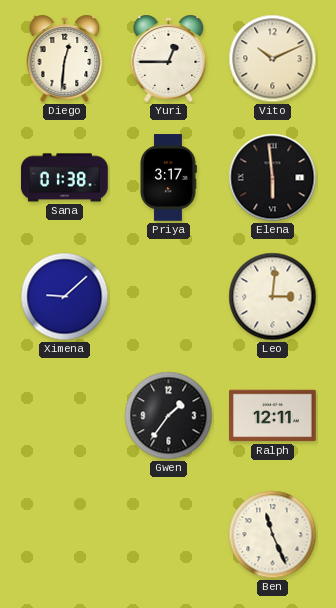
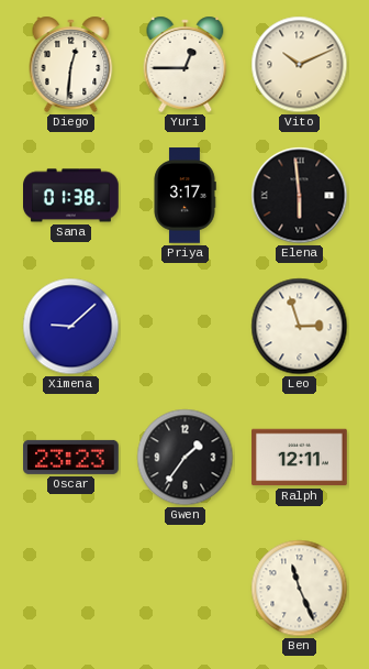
Leo: 3:01 -> 2:57
Oscar: none -> 23:23
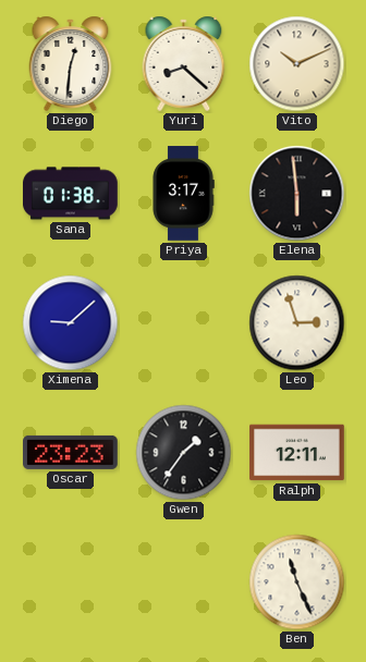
Yuri: 12:45 -> 8:22
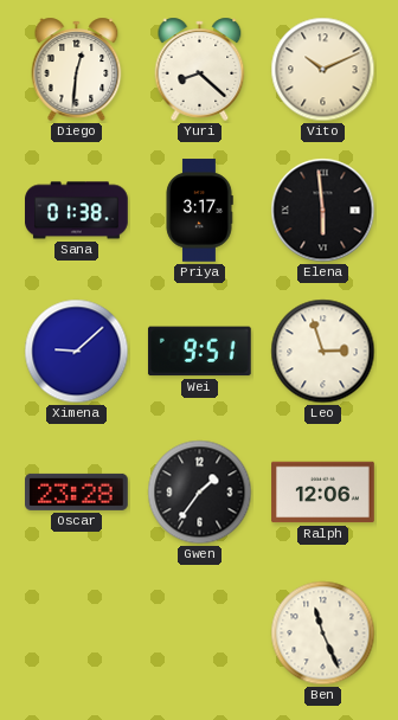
Wei: none -> 9:51
Oscar: 23:23 -> 23:28
Ralph: 12:11 -> 12:06
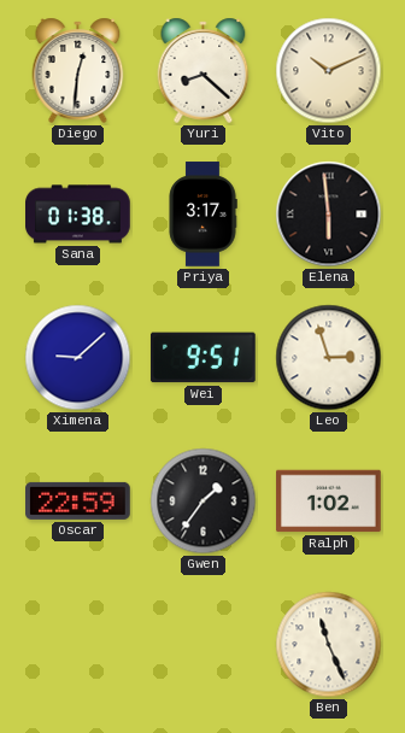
Oscar: 23:28 -> 22:59
Ralph: 12:06 -> 1:02
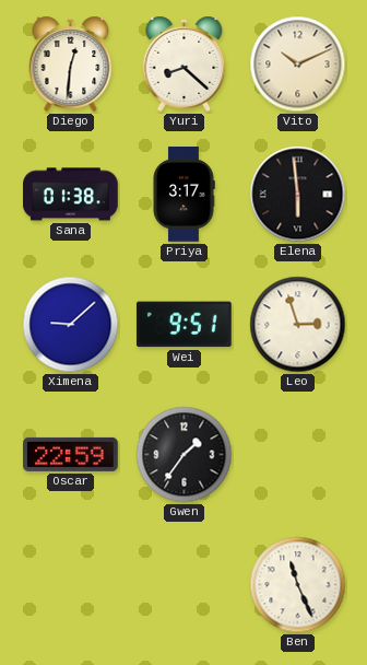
Ralph: 1:02 -> none
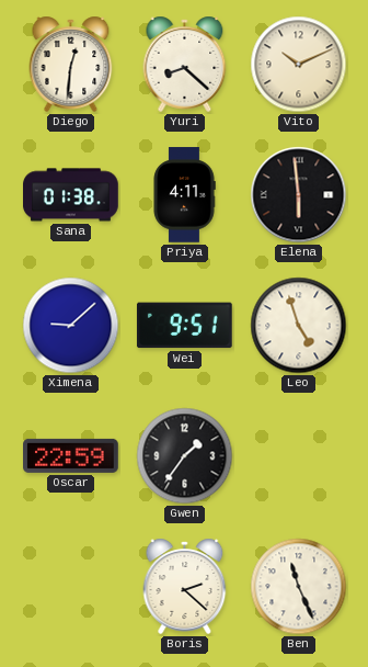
Priya: 3:17 -> 4:11
Leo: 2:57 -> 4:57
Boris: none -> 2:22
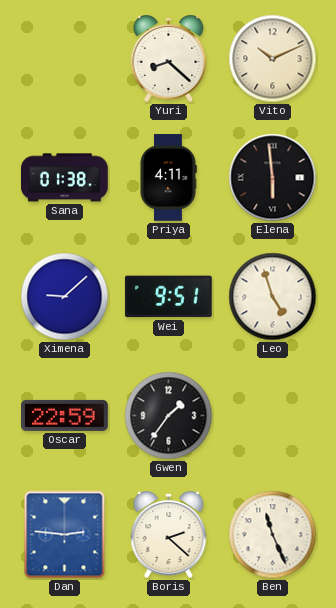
Diego: 12:31 -> none
Dan: none -> 2:46
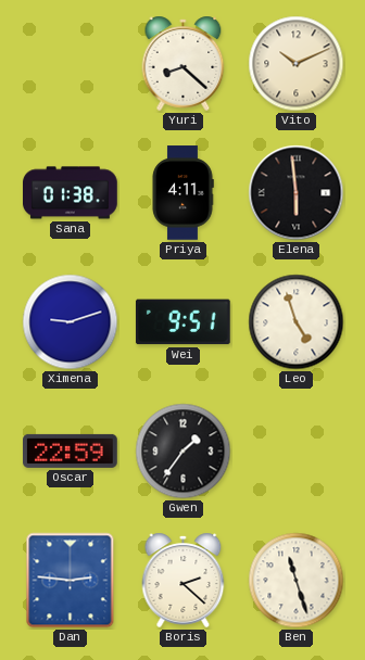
Ximena: 9:08 -> 9:12
Ben: 11:26 -> 11:27
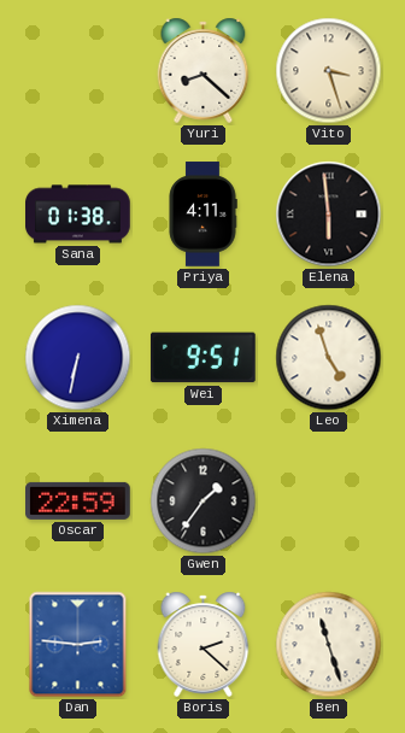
Vito: 10:11 -> 3:27
Ximena: 9:12 -> 6:32
